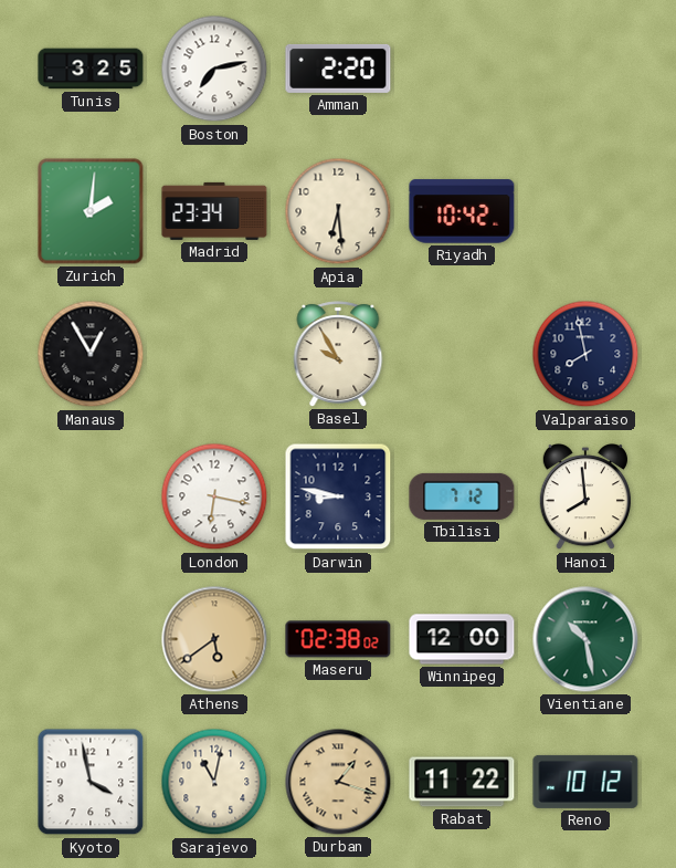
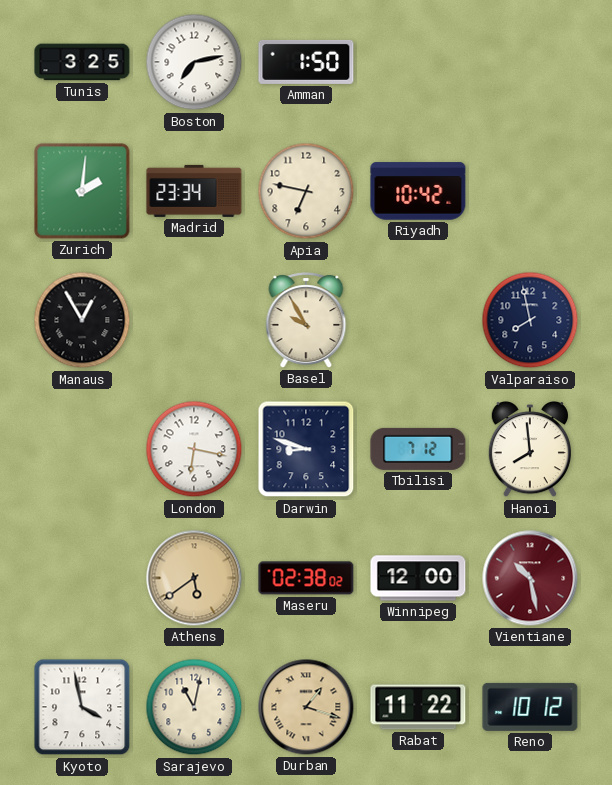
Amman: 2:20 -> 1:50
Apia: 6:29 -> 6:47
Darwin: 8:47 -> 8:48
Vientiane dial: green -> burgundy
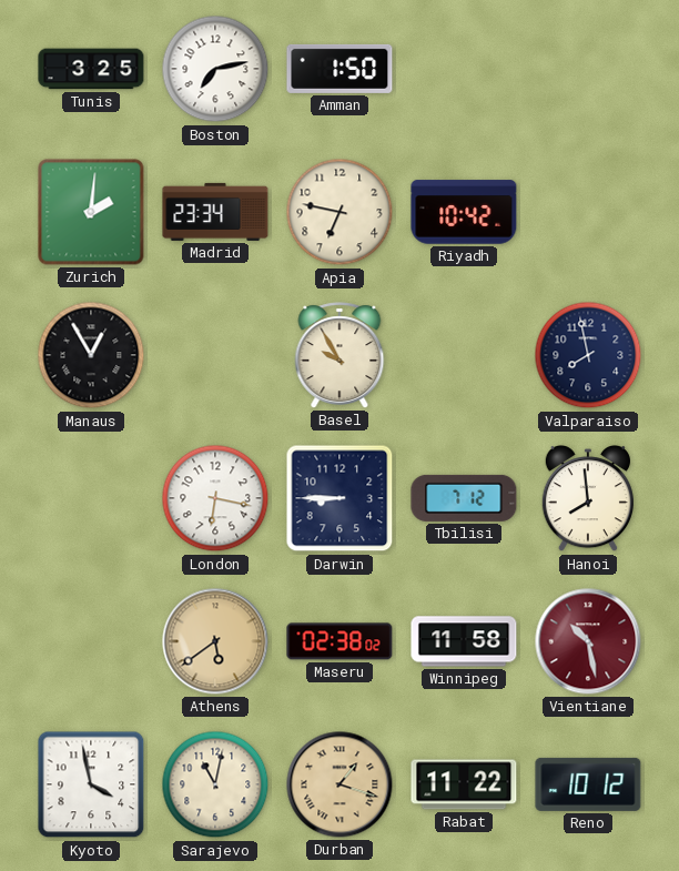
Darwin: 8:48 -> 8:45
Winnipeg: 12:00 -> 11:58
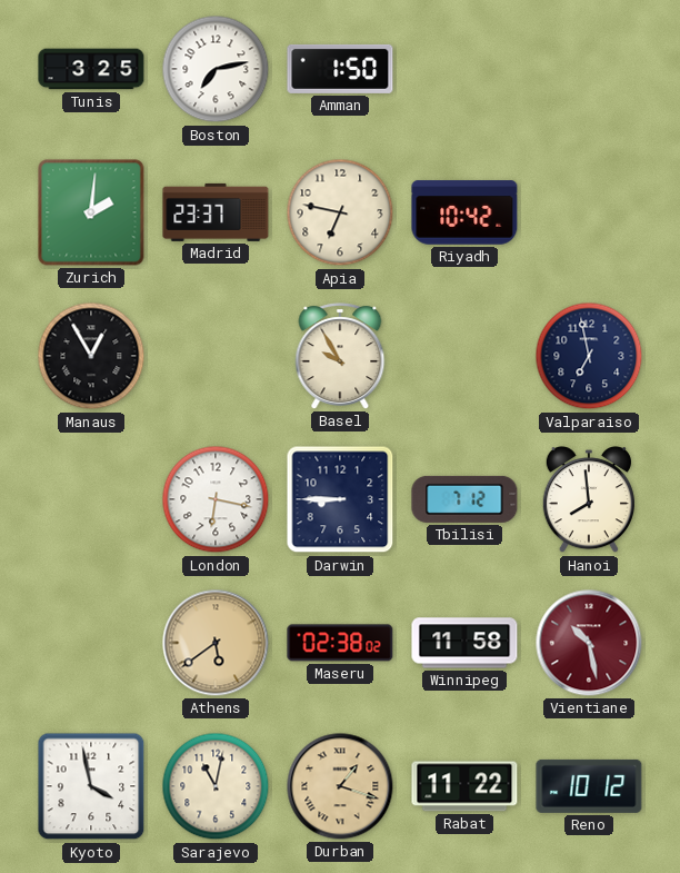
Madrid: 23:34 -> 23:37
Valparaiso: 7:58 -> 6:58
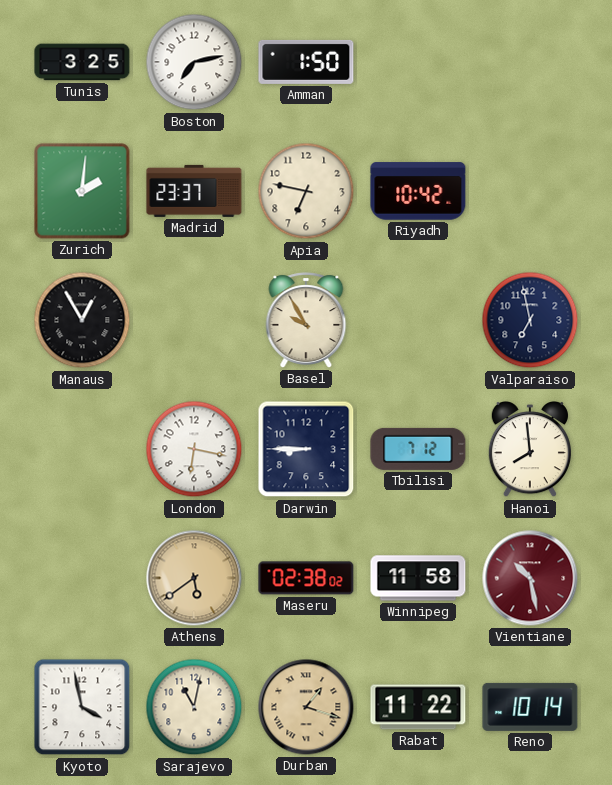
Reno: 10:12 -> 10:14
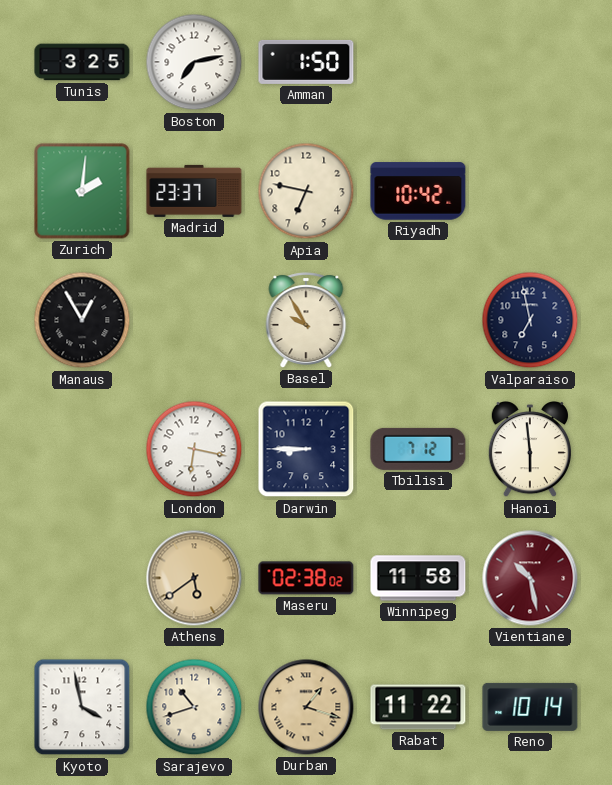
Hanoi: 7:59 -> 5:59
Sarajevo: 11:02 -> 10:42
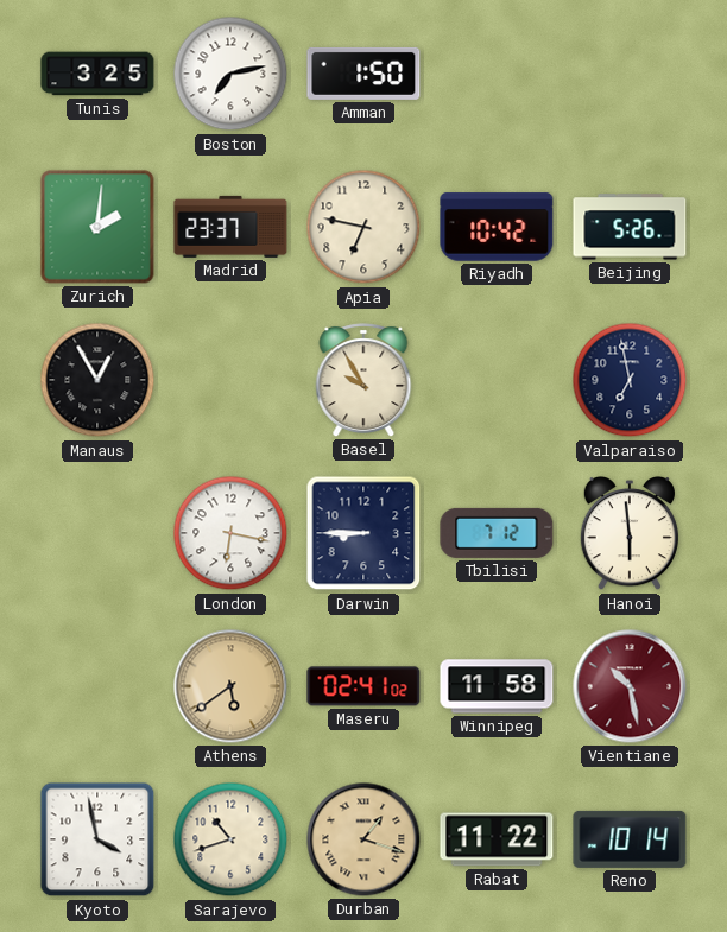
Beijing: none -> 5:26
Maseru: 02:38 -> 02:41
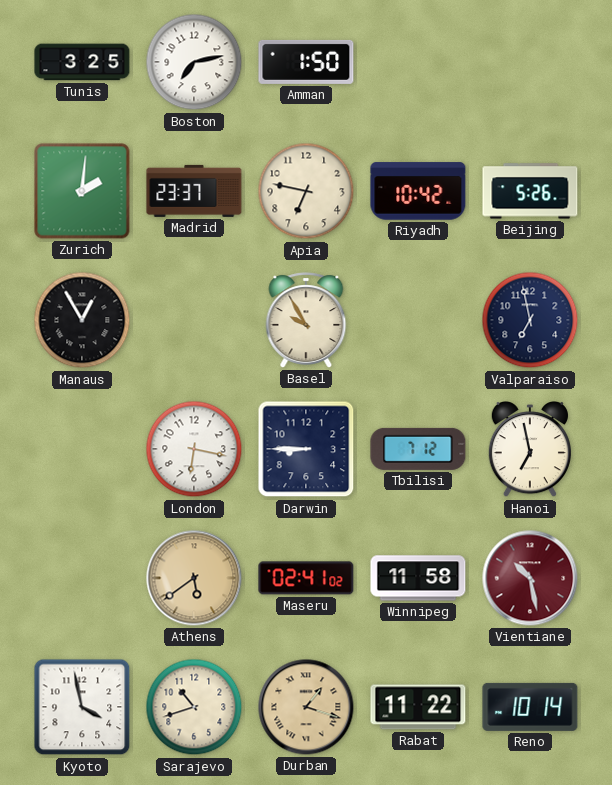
Hanoi: 5:59 -> 6:58
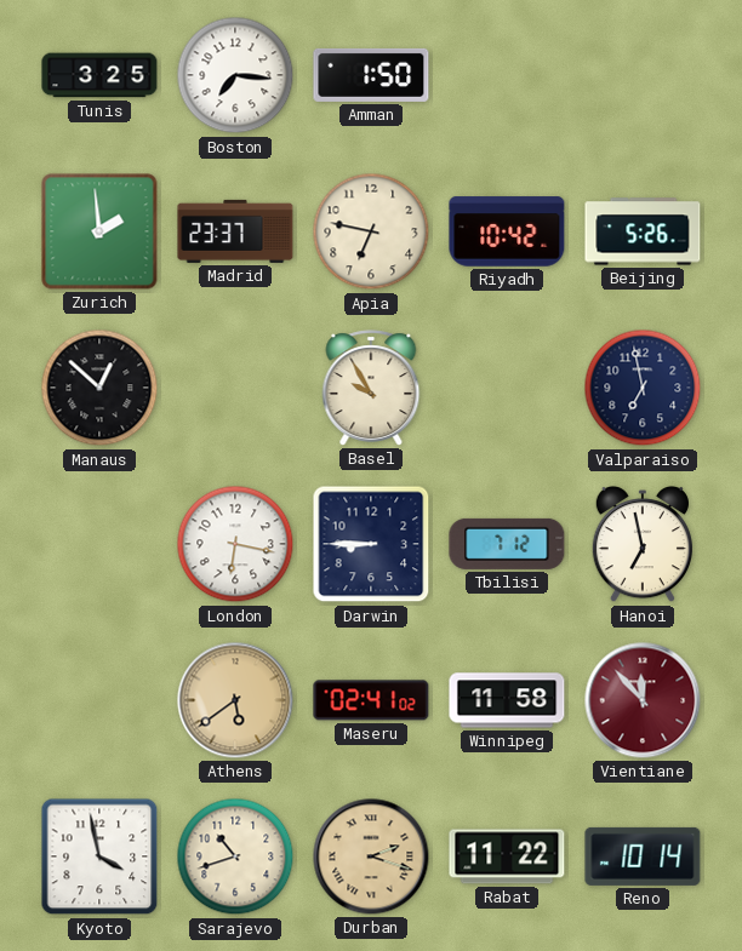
Boston: 7:13 -> 7:16
Zurich: 2:01 -> 1:59
Manaus: 12:55 -> 12:52
Vientiane: 10:28 -> 11:53
Durban: 1:18 -> 2:18
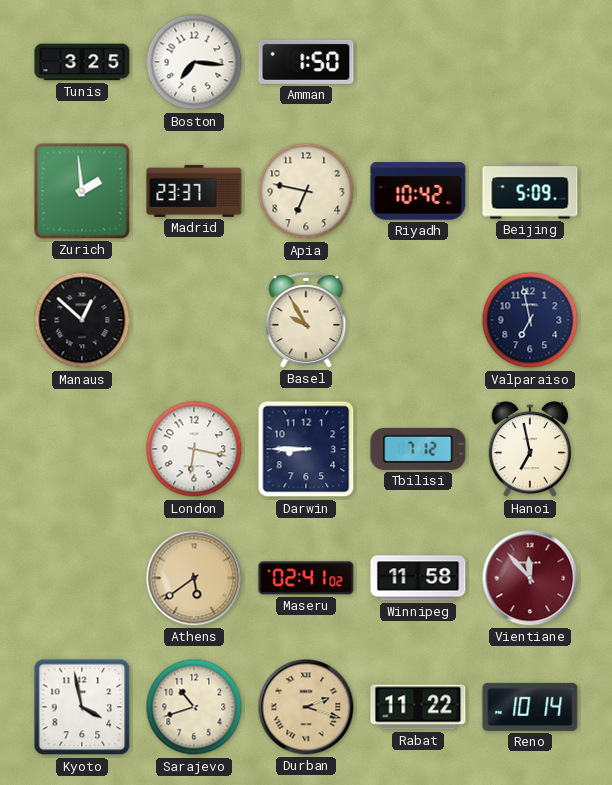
Beijing: 5:26 -> 5:09
